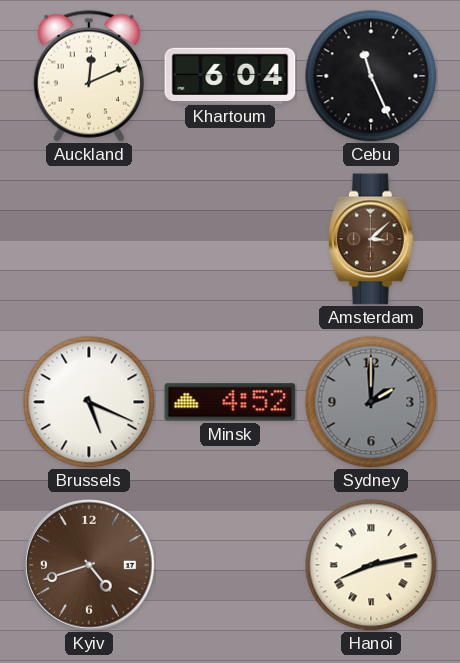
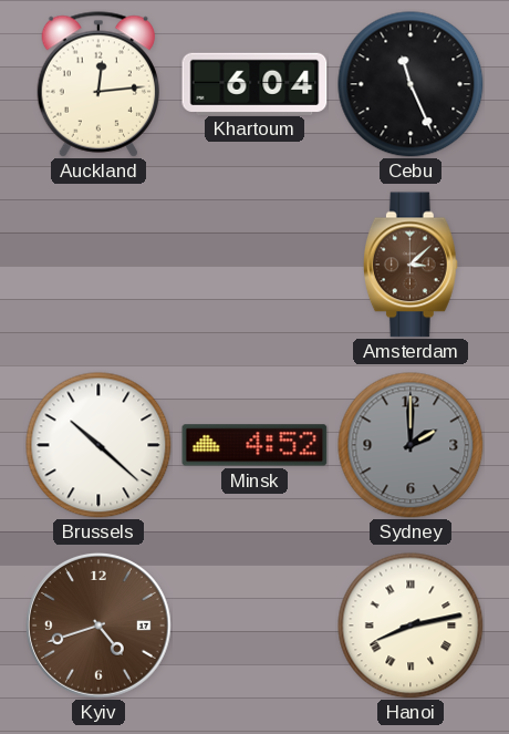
Auckland: 12:11 -> 12:14
Brussels: 5:19 -> 10:22
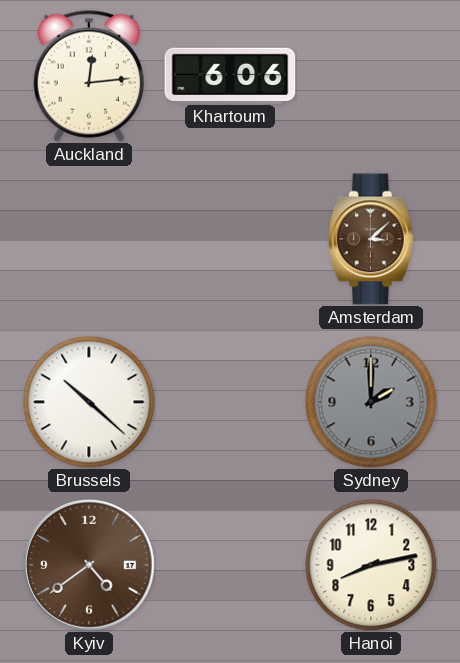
Khartoum: 6:04 -> 6:06
Cebu: 11:26 -> none
Minsk: 4:52 -> none
Kyiv: 4:42 -> 4:39
Hanoi numerals: Roman -> Arabic
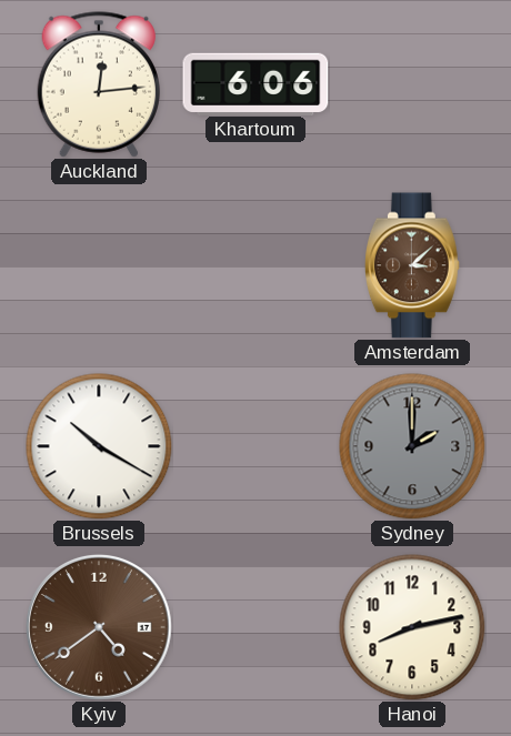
Brussels: 10:22 -> 10:20
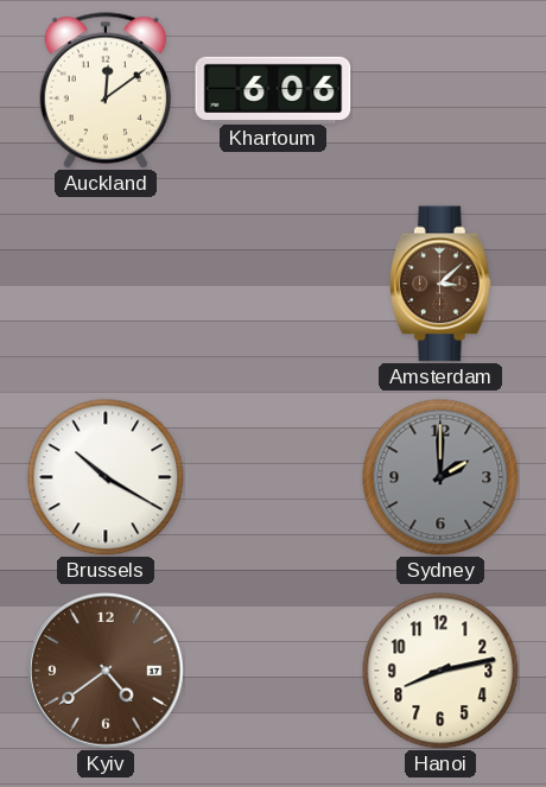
Auckland: 12:14 -> 12:09
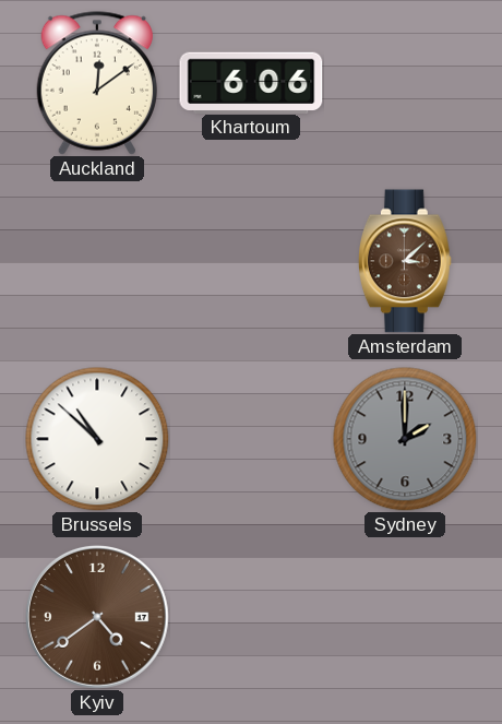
Brussels: 10:20 -> 10:52
Hanoi: 8:13 -> none
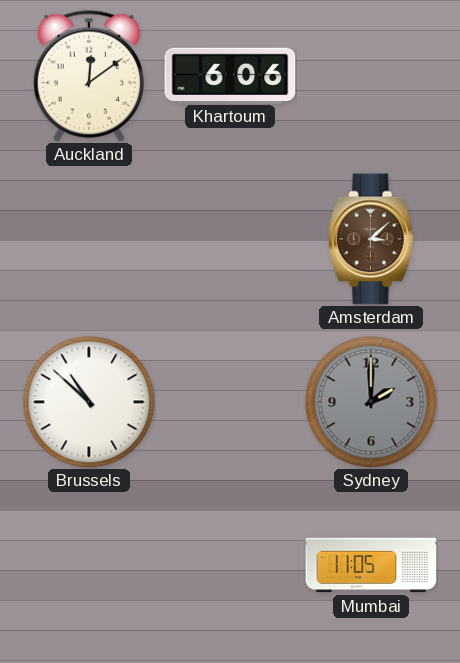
Kyiv: 4:39 -> none
Mumbai: none -> 11:05
